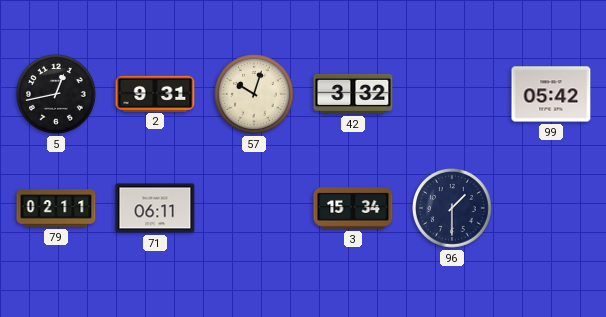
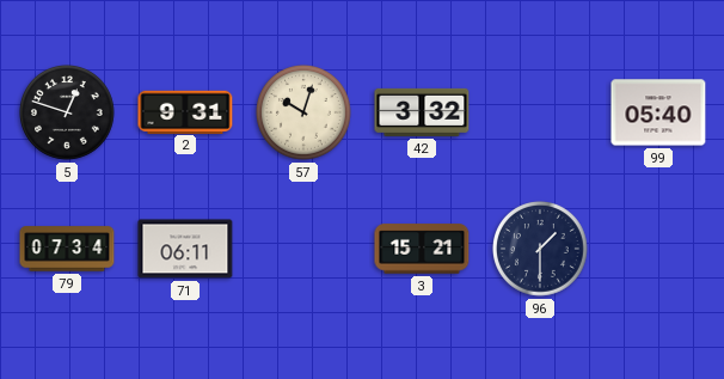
5: 12:43 -> 12:48
99: 05:42 -> 05:40
79: 02:11 -> 07:34
3: 15:34 -> 15:21
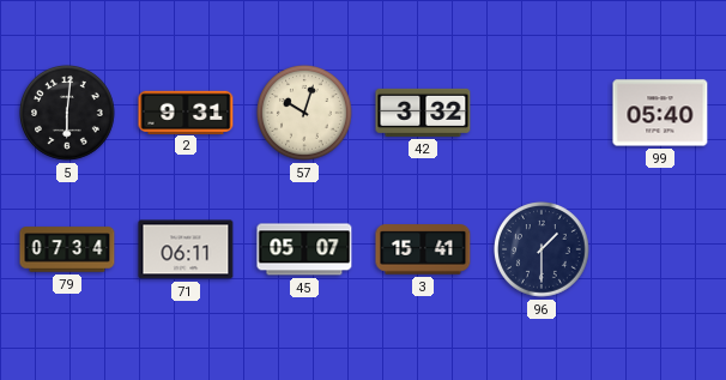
5: 12:48 -> 6:01
45: none -> 05:07
3: 15:21 -> 15:41
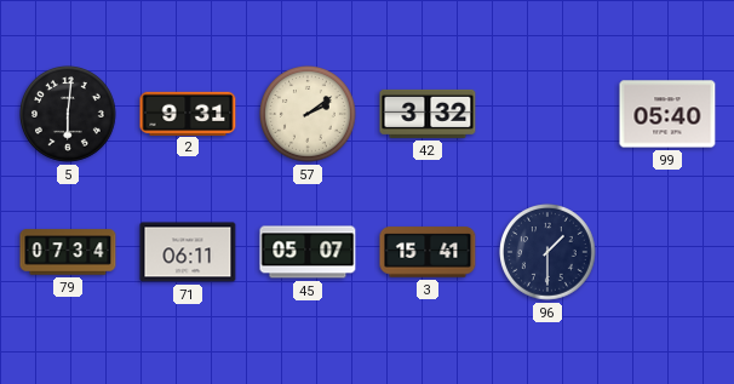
57: 10:03 -> 2:09
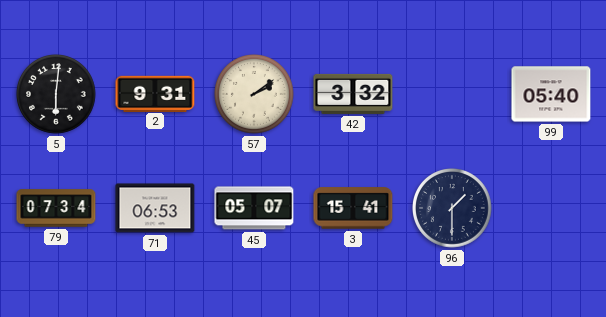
71: 06:11 -> 06:53
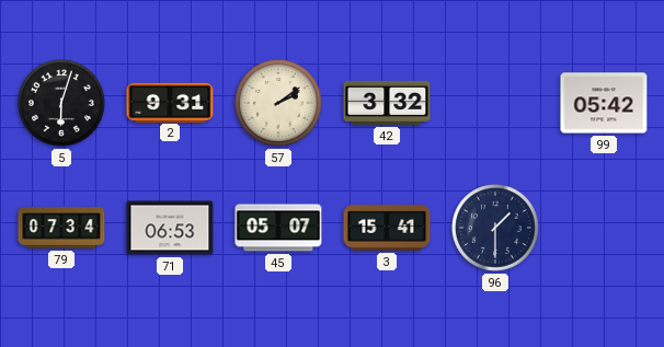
5: 6:01 -> 6:03
99: 05:40 -> 05:42
